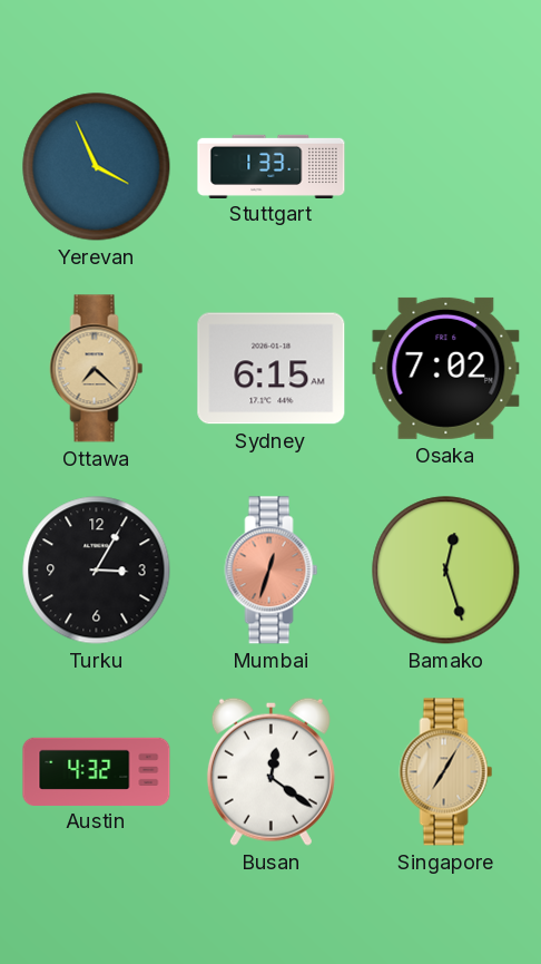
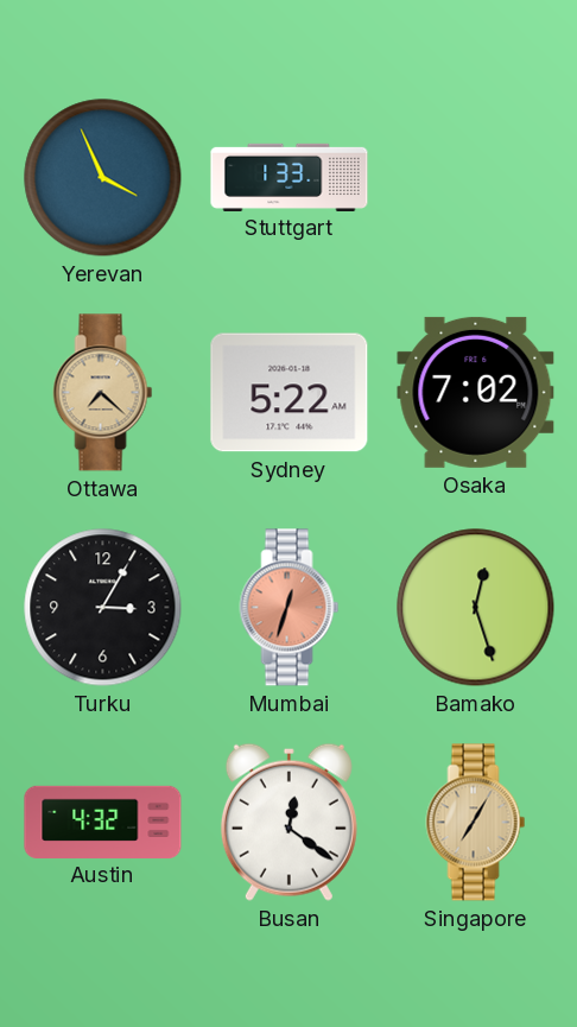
Sydney: 6:15 -> 5:22
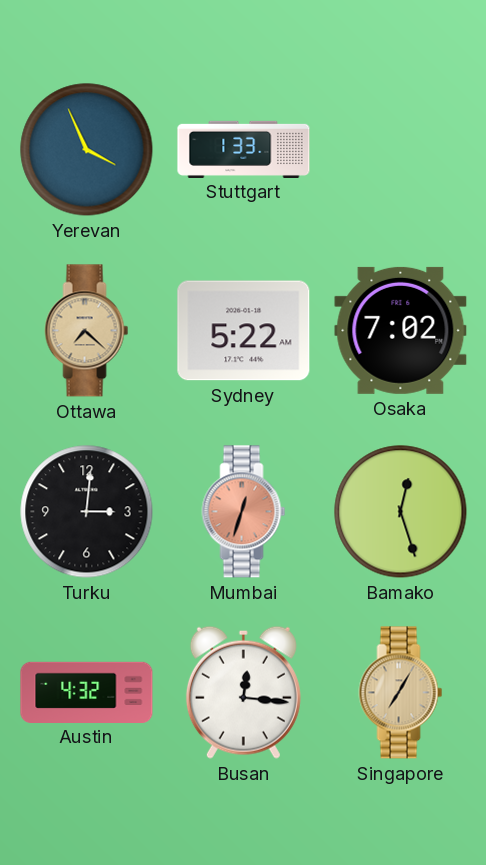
Turku: 3:05 -> 3:01
Busan: 12:21 -> 12:16
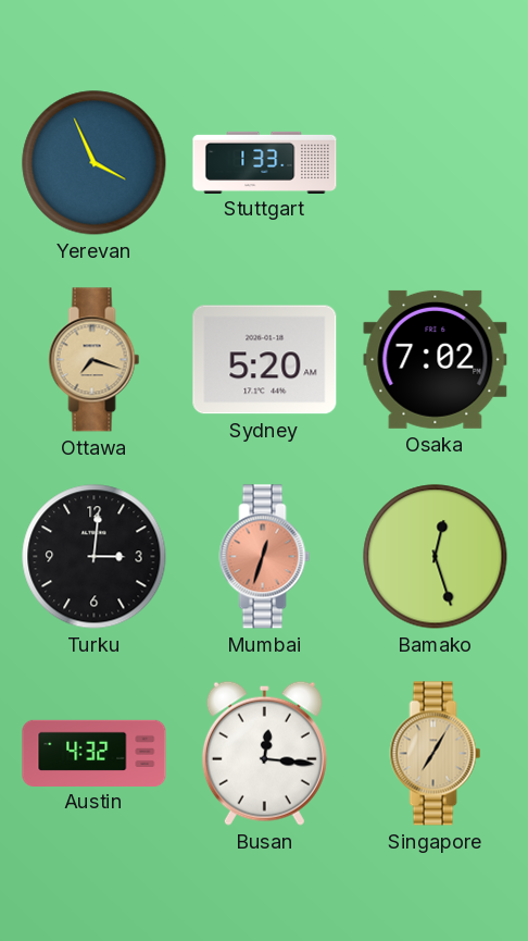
Ottawa: 7:22 -> 7:18
Sydney: 5:22 -> 5:20
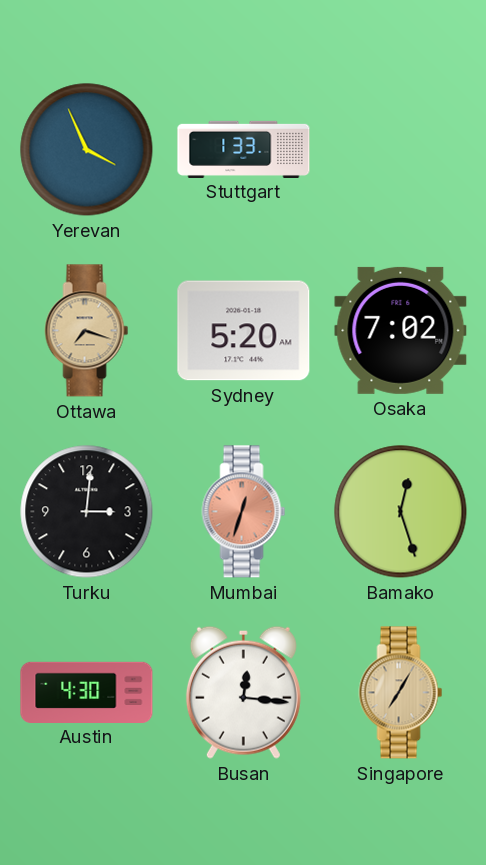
Austin: 4:32 -> 4:30
